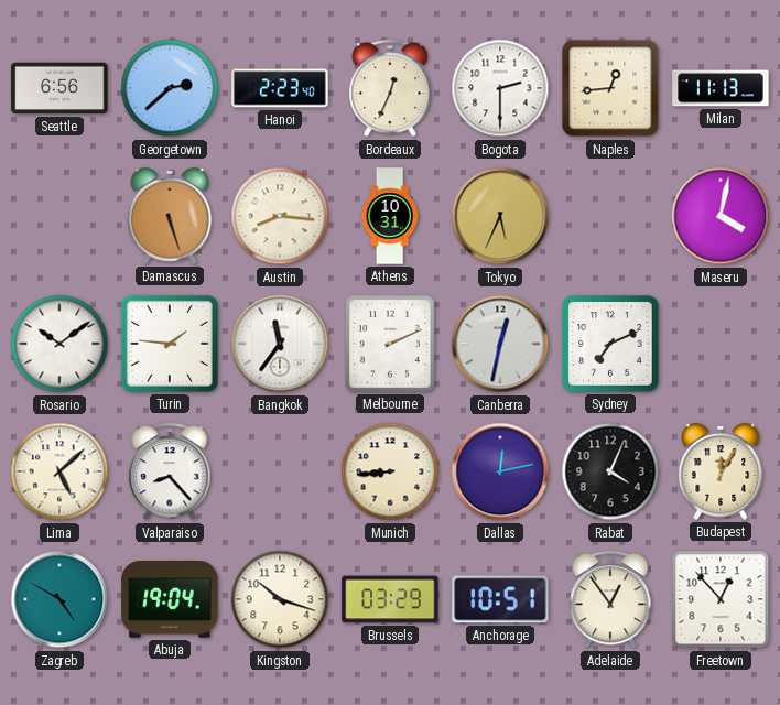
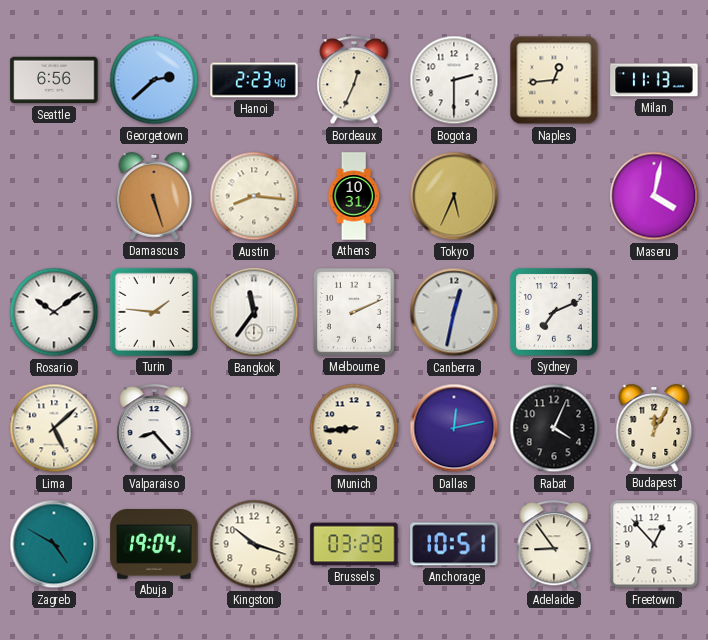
Adelaide: 12:54 -> 8:54
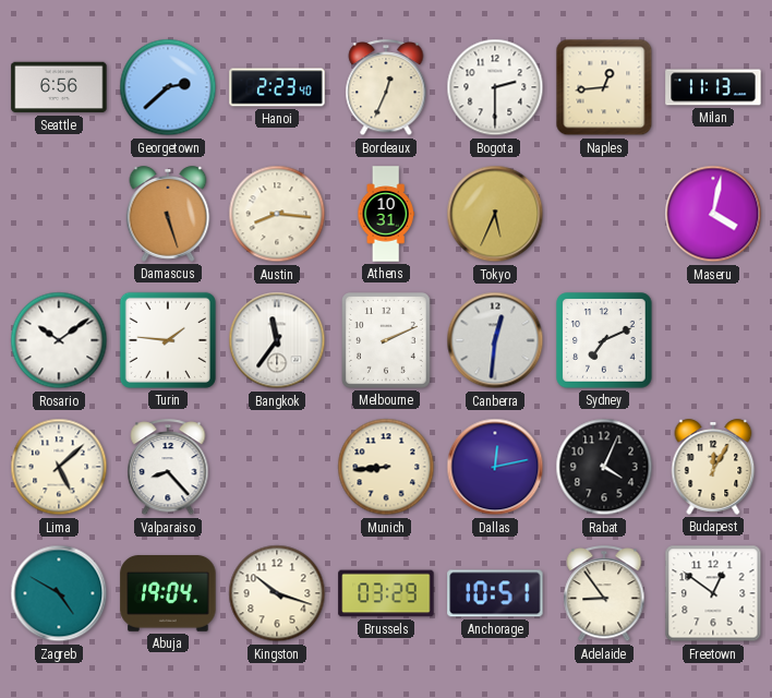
Canberra: 12:32 -> 12:31
Freetown: 12:53 -> 12:51
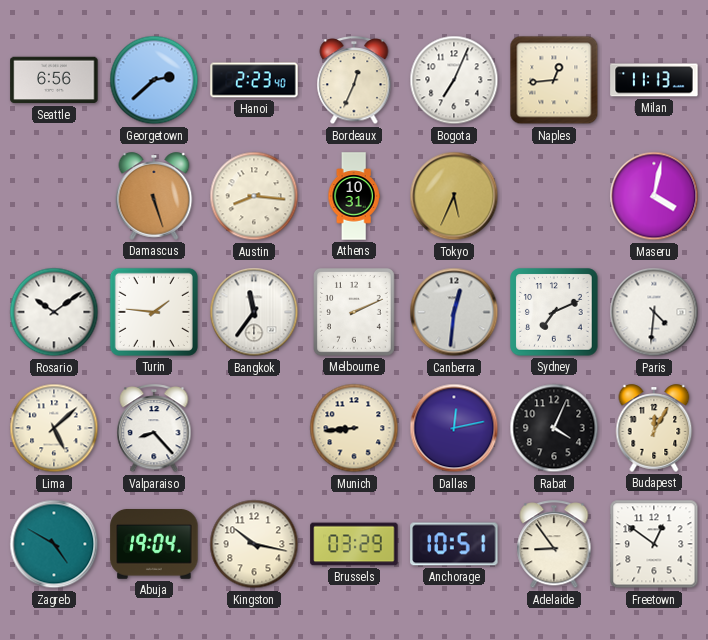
Bogota: 2:30 -> 7:04
Paris: none -> 4:31
Kingston: 10:18 -> 10:17
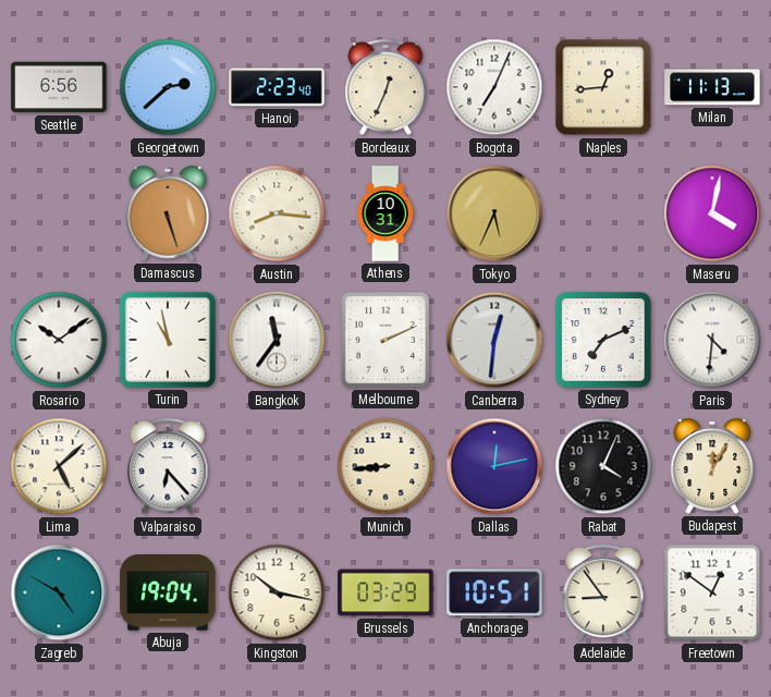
Turin: 1:46 -> 10:58
Valparaiso: 8:23 -> 6:23
